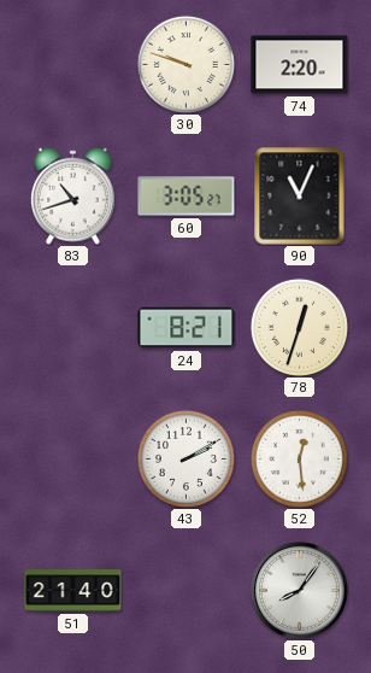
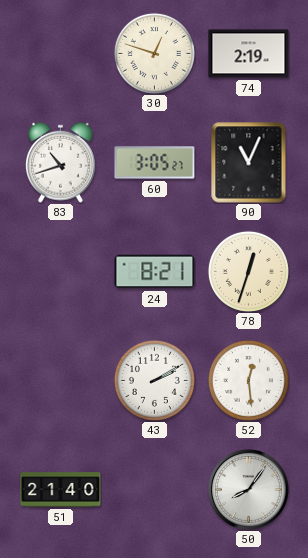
30: 9:48 -> 12:48
74: 2:20 -> 2:19
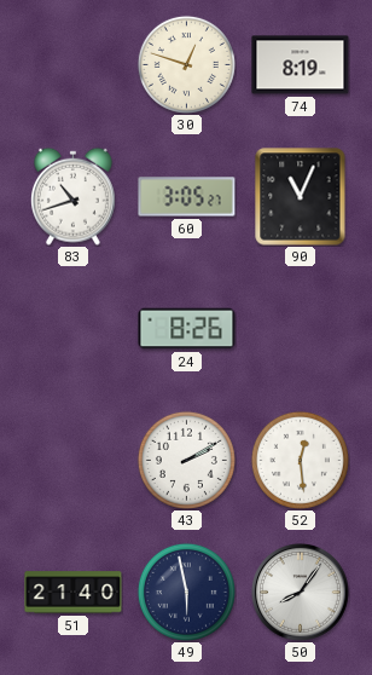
74: 2:19 -> 8:19
24: 8:21 -> 8:26
78: 12:33 -> none
49: none -> 5:58
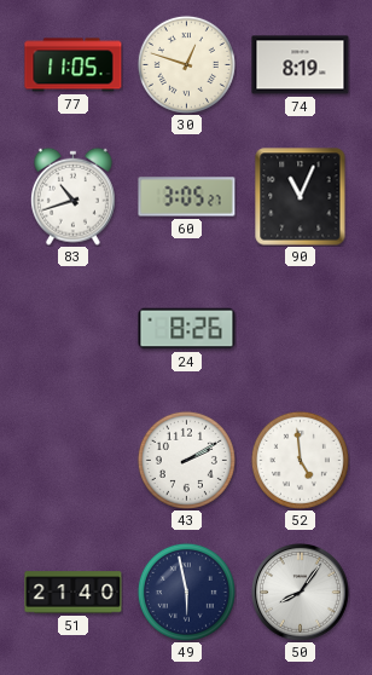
77: none -> 11:05
52: 12:29 -> 4:59
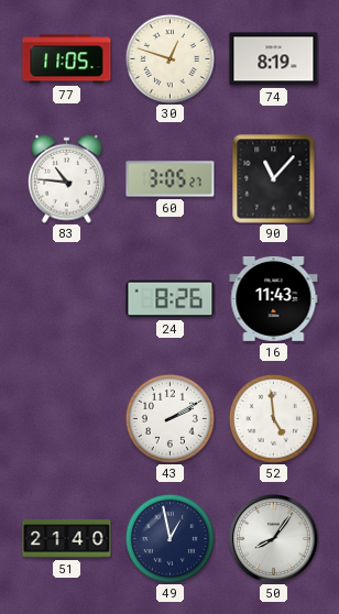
83: 10:42 -> 10:46
90: 11:04 -> 11:07
16: none -> 11:43
49: 5:58 -> 12:58
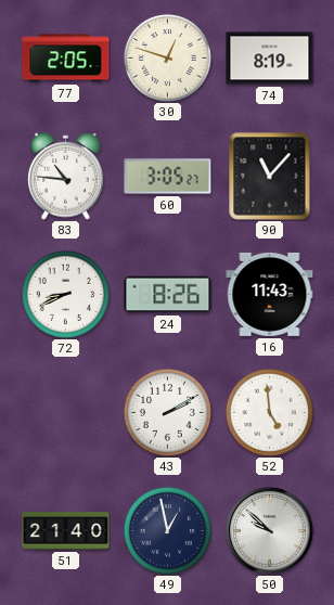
77: 11:05 -> 2:05
72: none -> 8:41
50: 8:06 -> 9:52
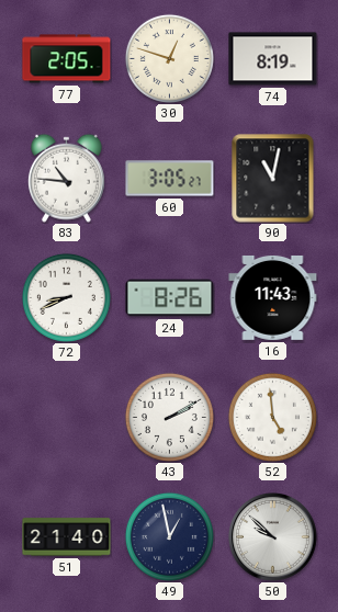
90: 11:07 -> 11:02
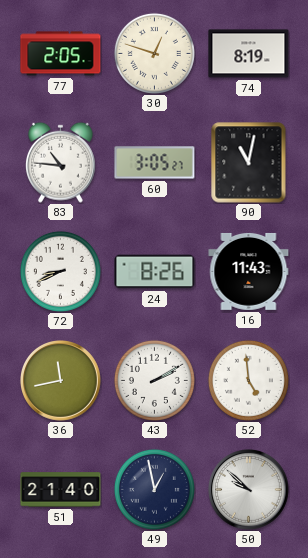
36: none -> 11:43
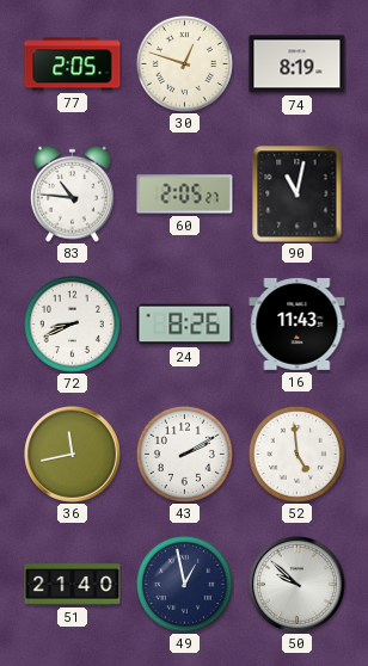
60: 3:05 -> 2:05
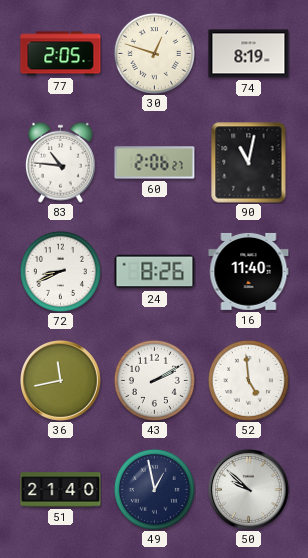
60: 2:05 -> 2:06
16: 11:43 -> 11:40
